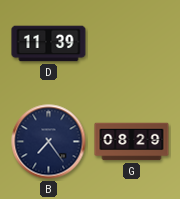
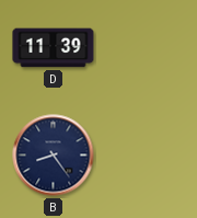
B: 7:24 -> 8:24
G: 08:29 -> none
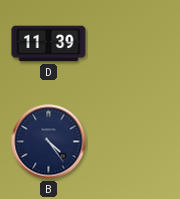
B: 8:24 -> 4:24
